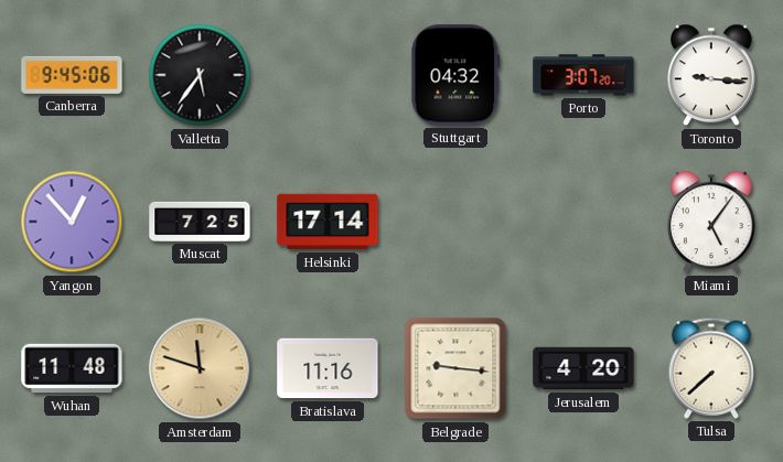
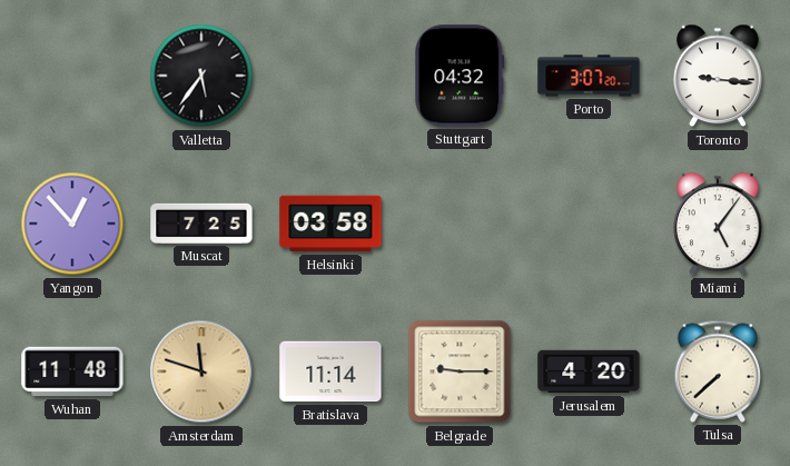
Canberra: 9:45 -> none
Helsinki: 17:14 -> 03:58
Bratislava: 11:16 -> 11:14
Belgrade: 9:16 -> 9:15
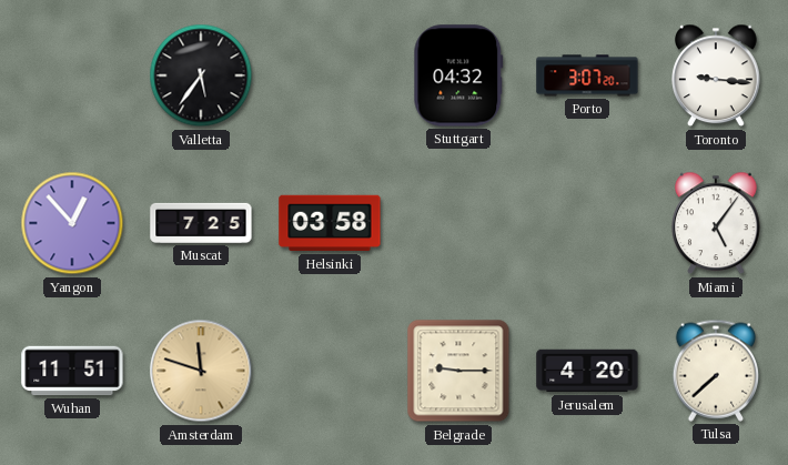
Wuhan: 11:48 -> 11:51
Bratislava: 11:14 -> none
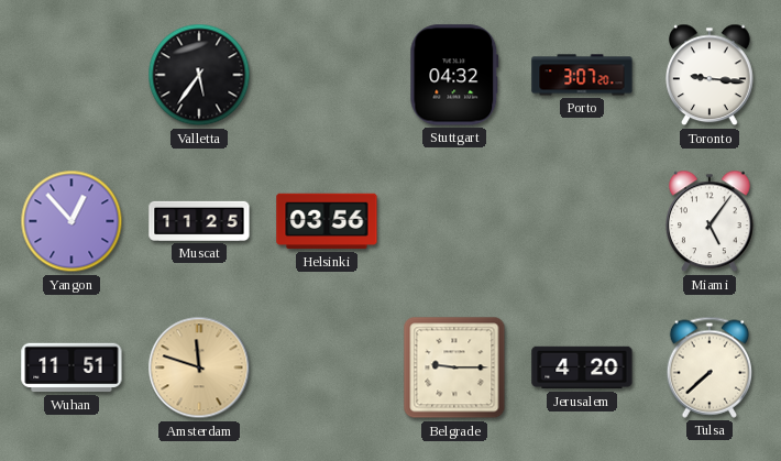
Muscat: 7:25 -> 11:25
Helsinki: 03:58 -> 03:56
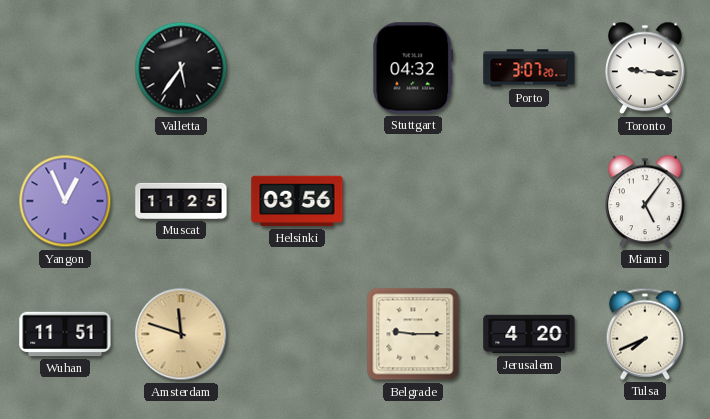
Yangon: 12:53 -> 12:56
Tulsa: 7:38 -> 7:41
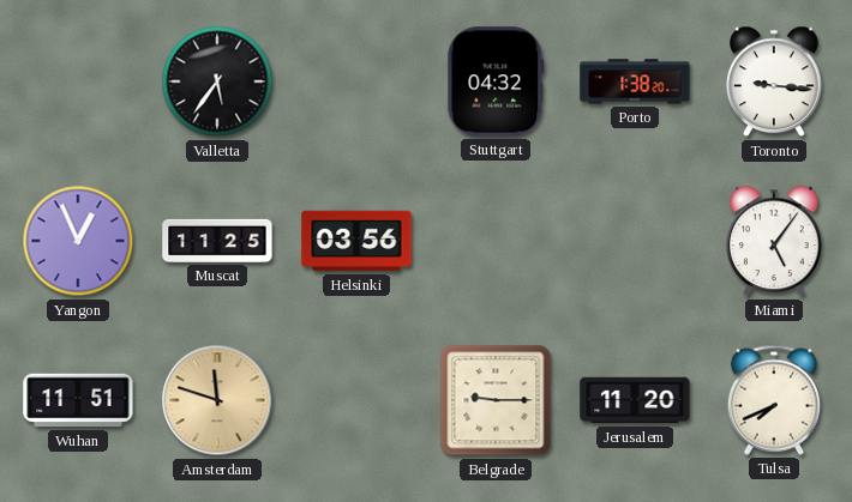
Porto: 3:07 -> 1:38
Jerusalem: 4:20 -> 11:20
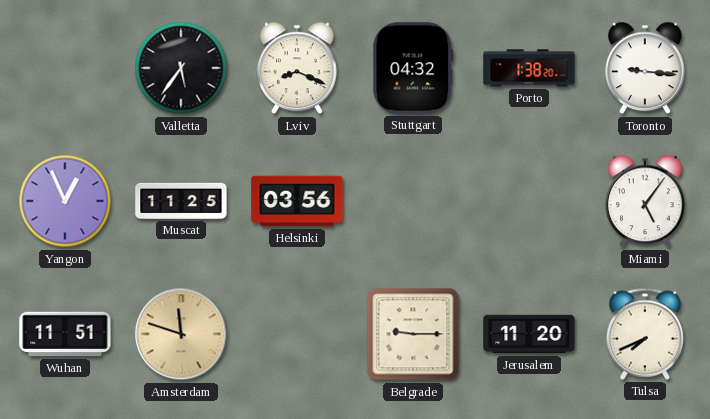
Lviv: none -> 8:19
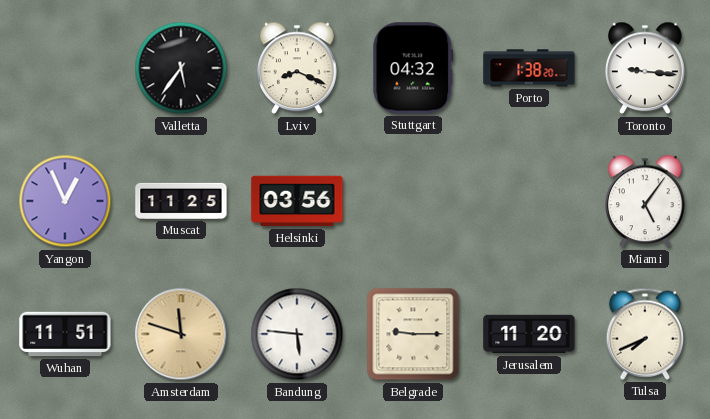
Bandung: none -> 5:46
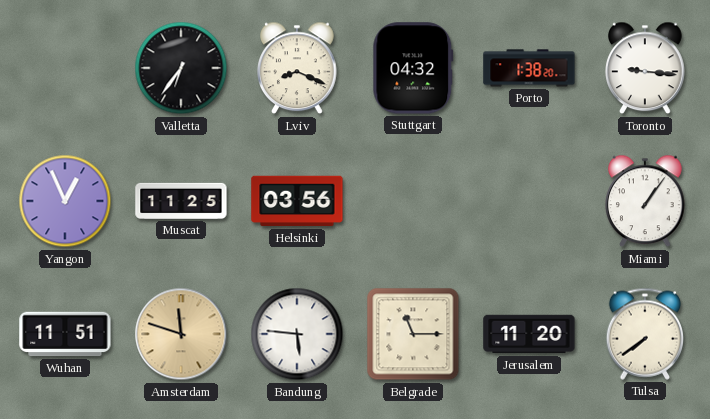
Valletta: 5:36 -> 6:36
Miami: 5:06 -> 1:06
Belgrade: 9:15 -> 11:15
Tulsa: 7:41 -> 7:39
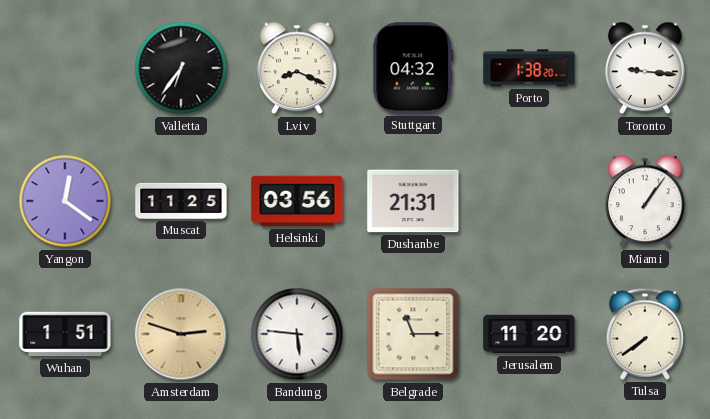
Yangon: 12:56 -> 12:21
Dushanbe: none -> 21:31
Wuhan: 11:51 -> 1:51
Amsterdam: 11:48 -> 2:48
